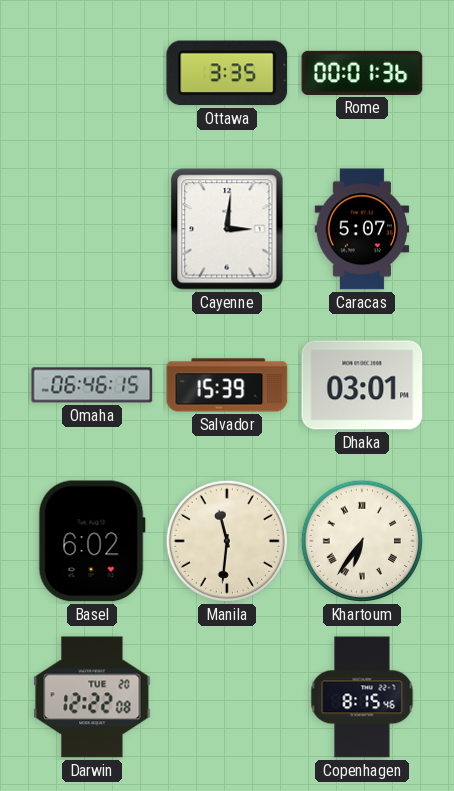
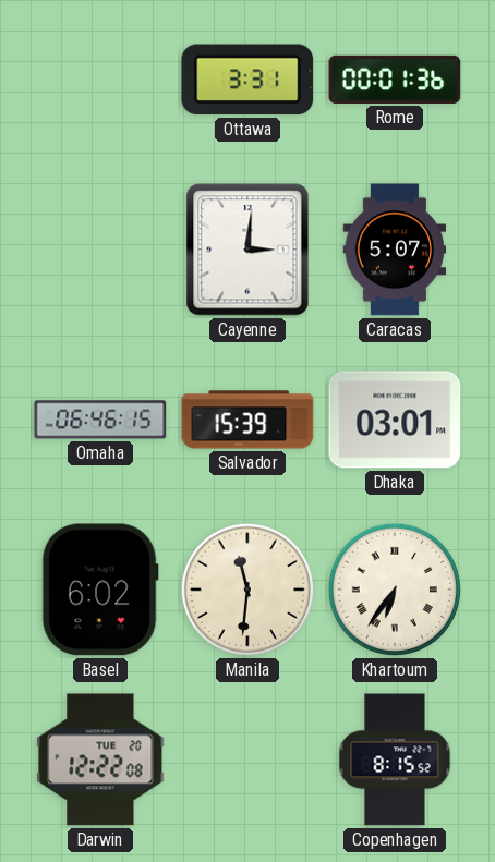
Ottawa: 3:35 -> 3:31
Copenhagen: 8:15:46 -> 8:15:52
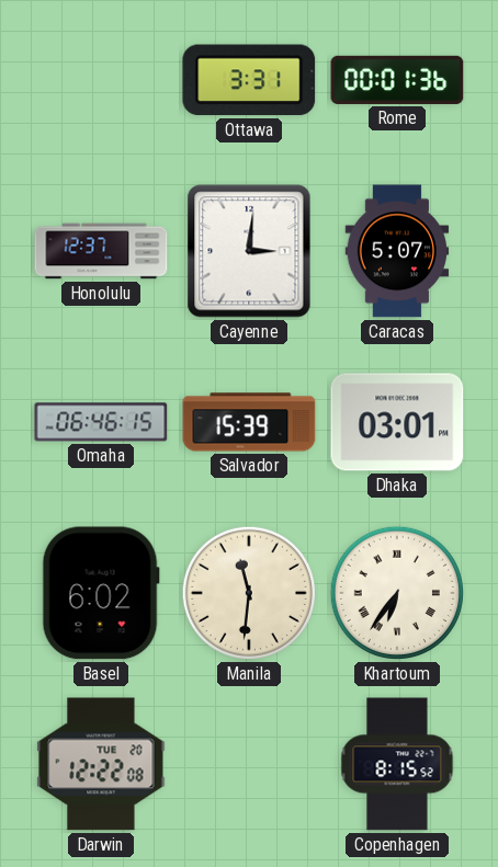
Honolulu: none -> 12:37
